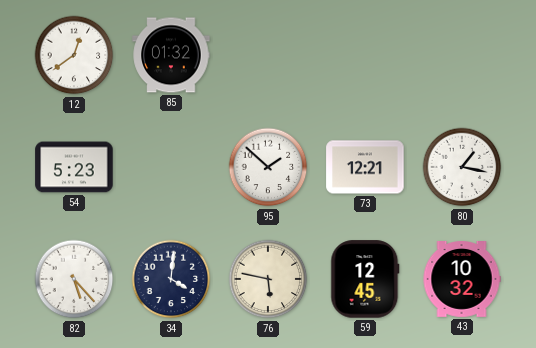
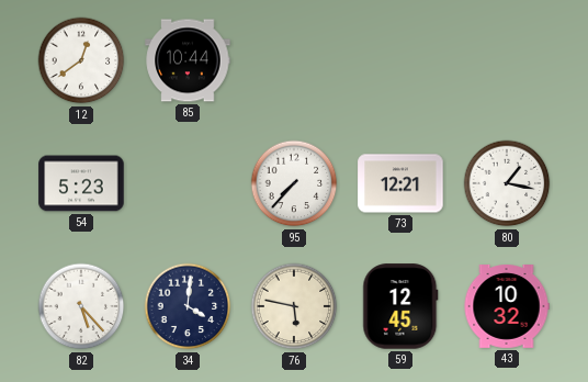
85: 01:32 -> 10:44
95: 1:52 -> 7:37
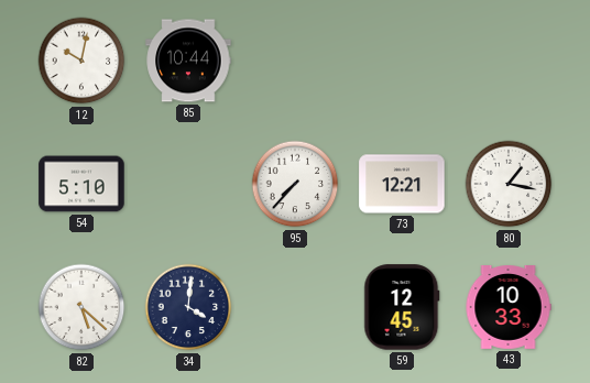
12: 12:39 -> 10:02
54: 5:23 -> 5:10
82: 5:23 -> 5:22
76: 5:47 -> none
43: 10:32 -> 10:33
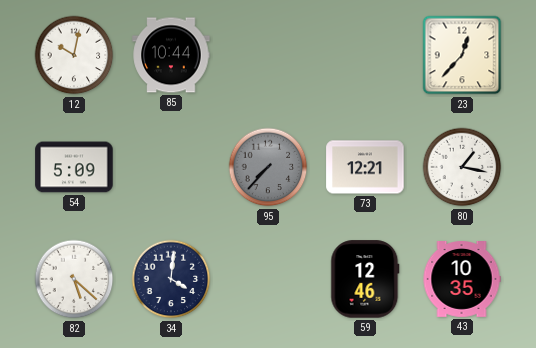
23: none -> 12:37
54: 5:10 -> 5:09
95 dial: white -> grey
59: 12:45 -> 12:46
43: 10:33 -> 10:35
